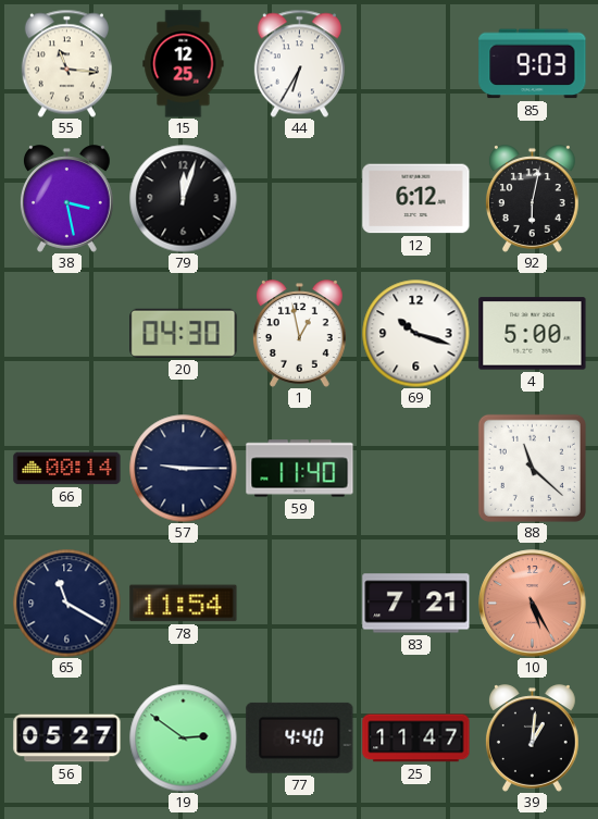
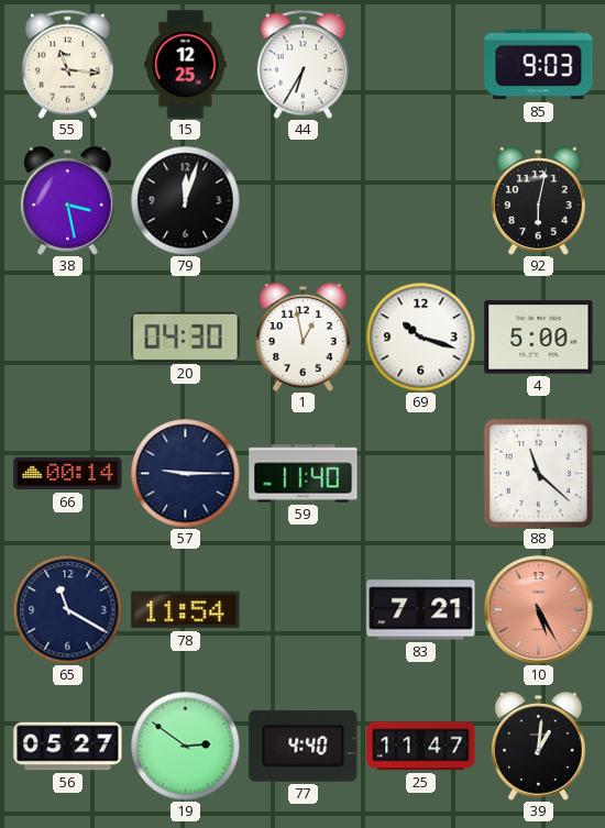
12: 6:12 -> none
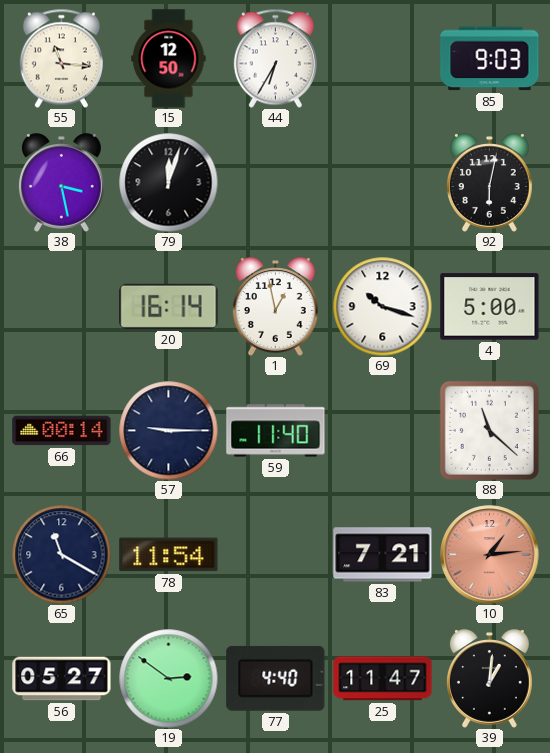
15: 12:25 -> 12:50
20: 04:30 -> 16:14
10: 5:25 -> 1:14
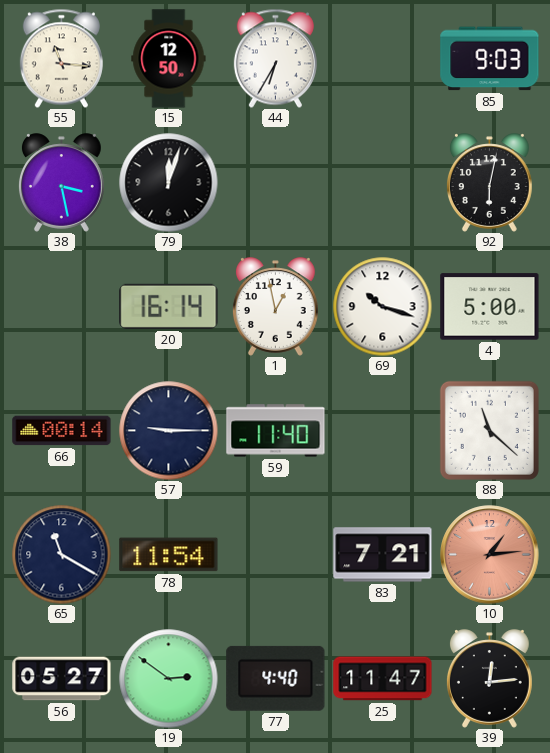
39: 1:01 -> 12:14
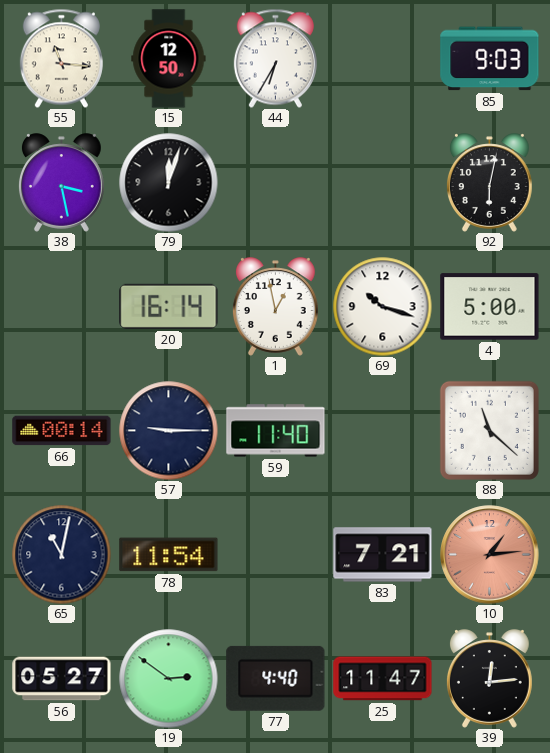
65: 11:20 -> 11:02
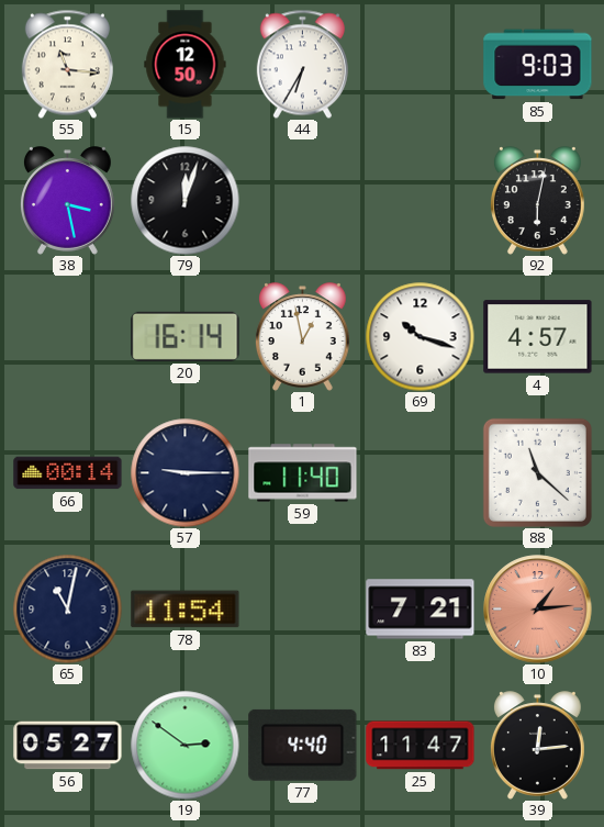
4: 5:00 -> 4:57
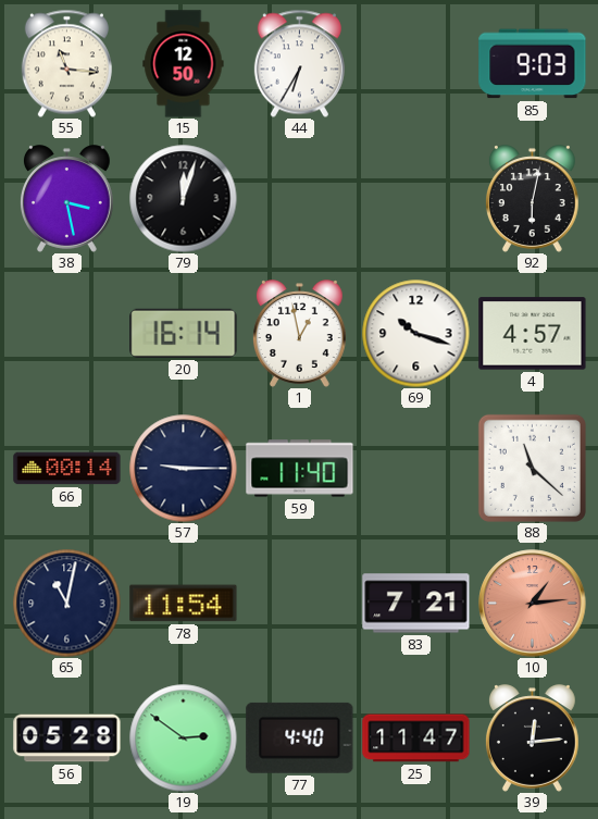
56: 05:27 -> 05:28
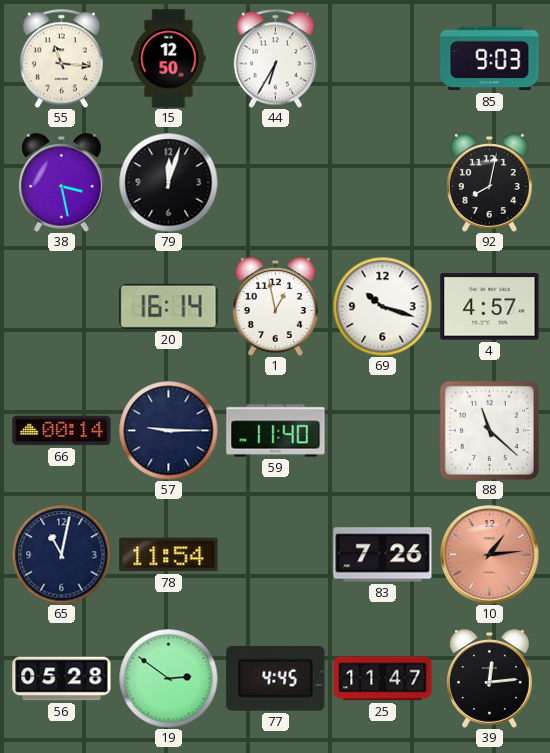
92: 6:02 -> 8:02
83: 7:21 -> 7:26
77: 4:40 -> 4:45
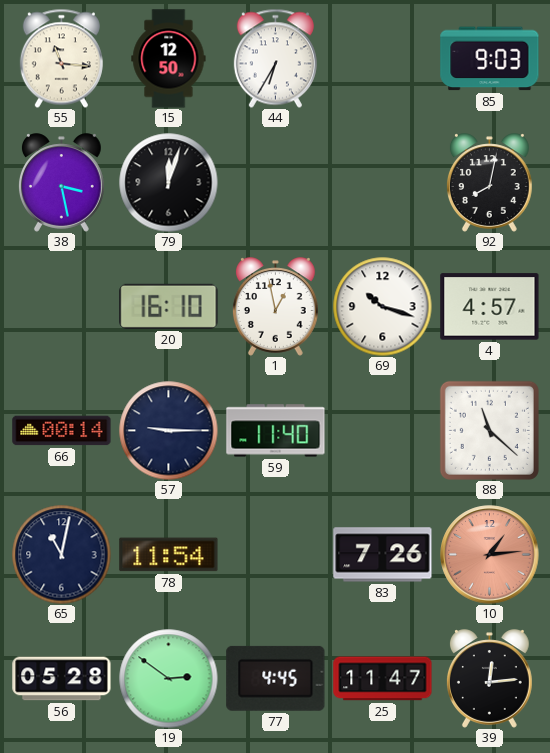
20: 16:14 -> 16:10
